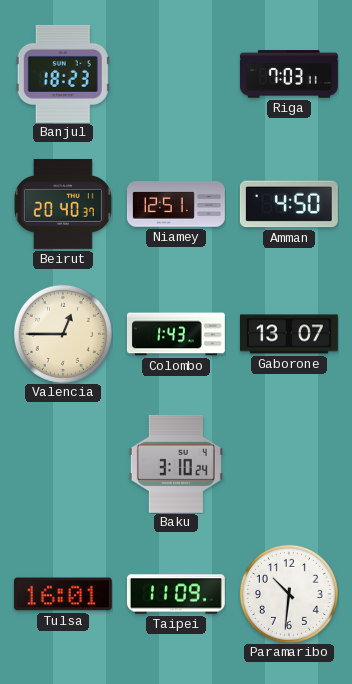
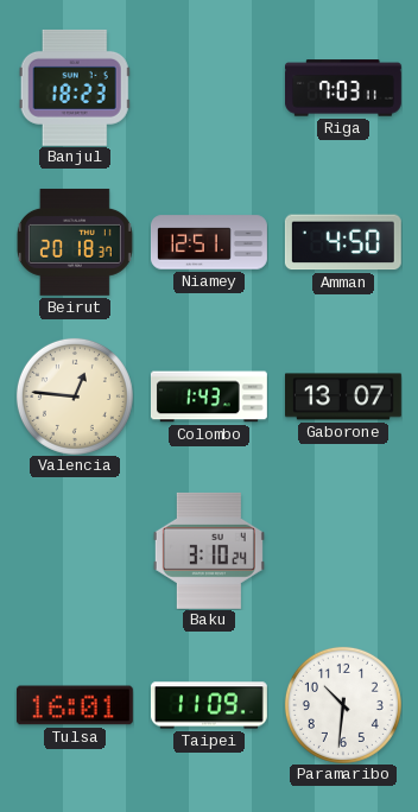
Beirut: 20:40 -> 20:18
Valencia: 12:45 -> 12:46
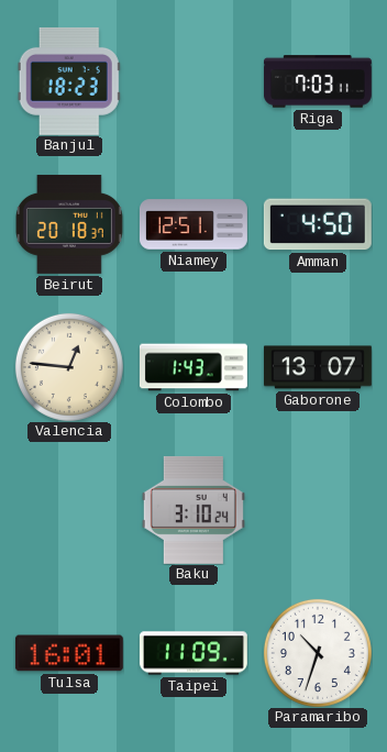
Paramaribo: 10:31 -> 10:33
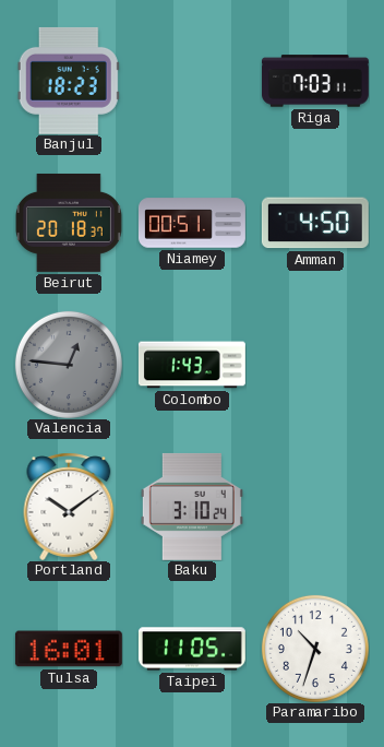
Niamey: 12:51 -> 00:51
Valencia dial: cream -> grey
Gaborone: 13:07 -> none
Portland: none -> 10:09
Taipei: 11:09 -> 11:05
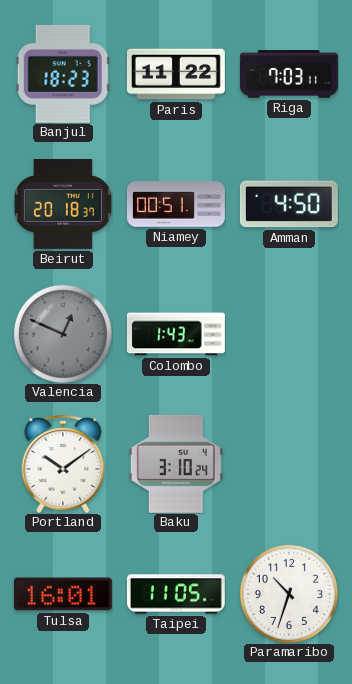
Paris: none -> 11:22
Valencia: 12:46 -> 12:49
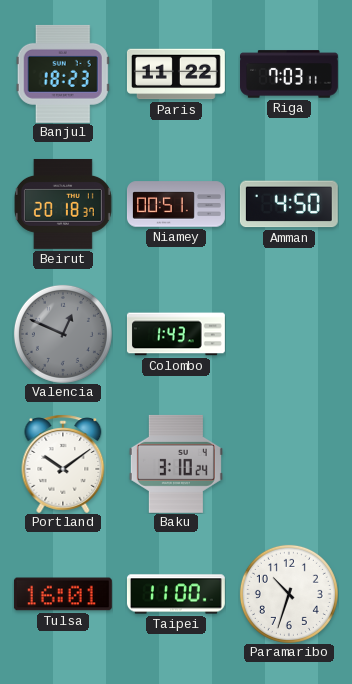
Taipei: 11:05 -> 11:00
